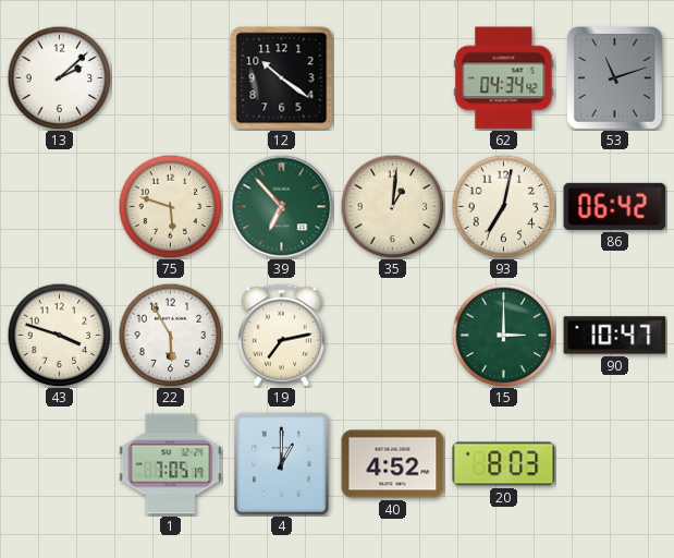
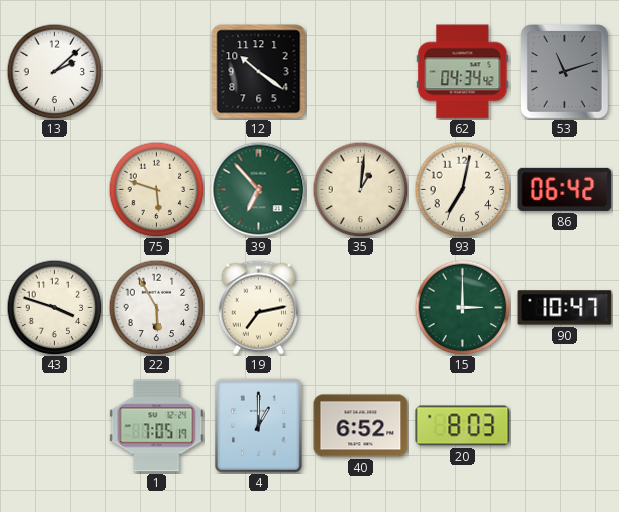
40: 4:52 -> 6:52
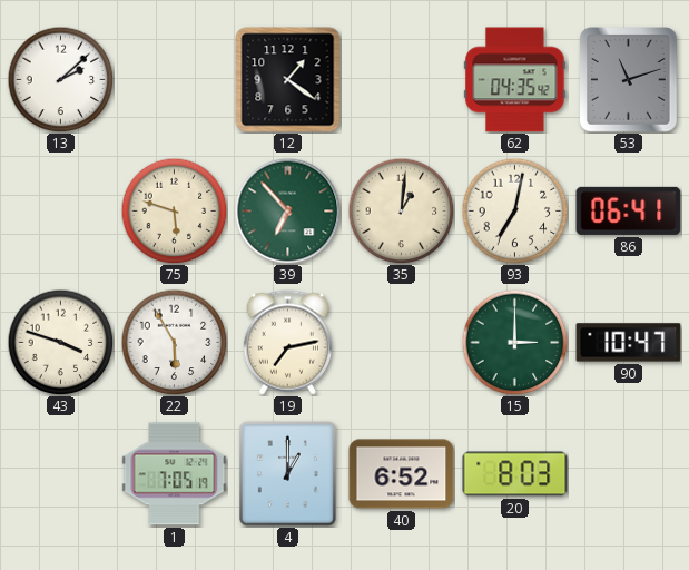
12: 10:21 -> 1:21
62: 04:34 -> 04:35
86: 06:42 -> 06:41
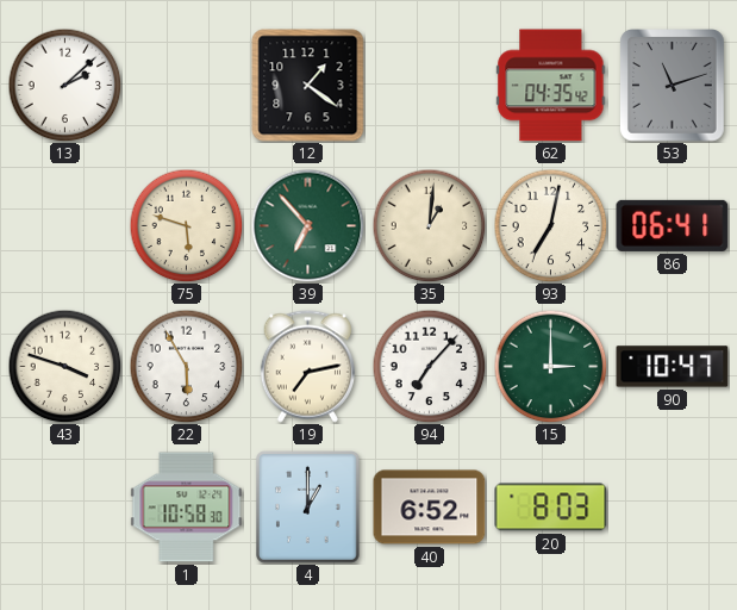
94: none -> 7:07
1: 7:05 -> 10:58
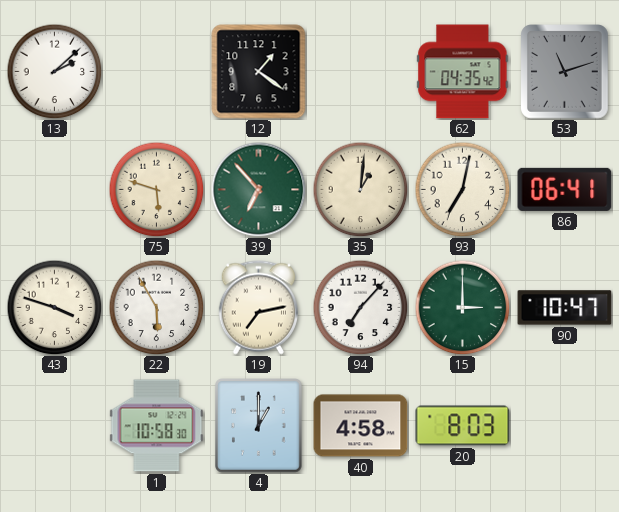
40: 6:52 -> 4:58
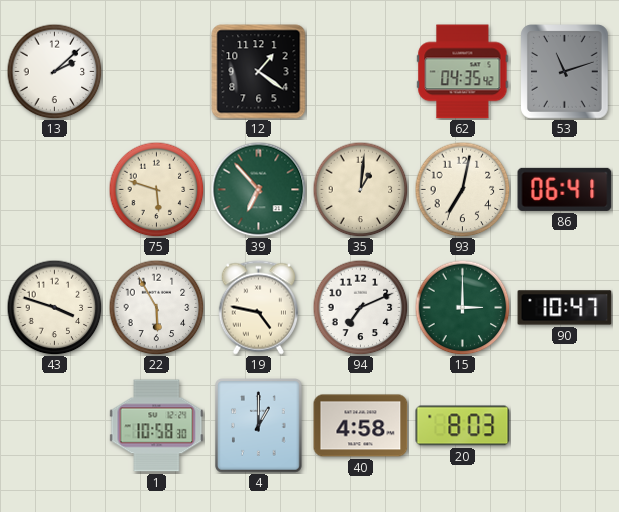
19: 7:13 -> 4:47
94: 7:07 -> 7:11
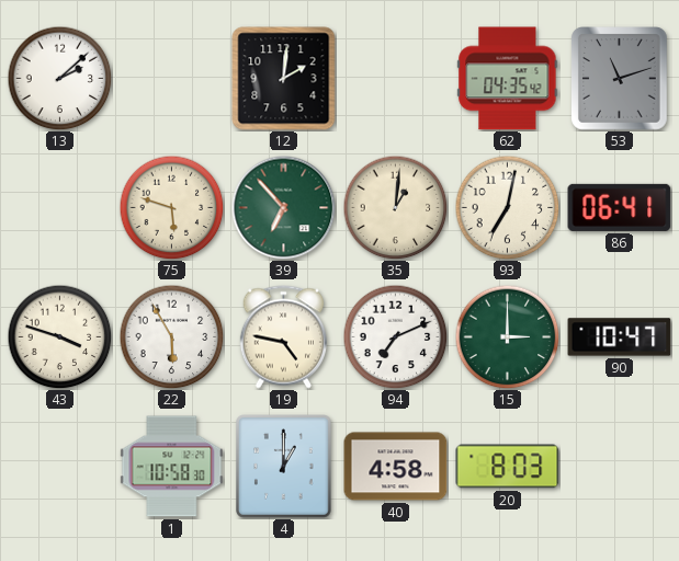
12: 1:21 -> 2:01
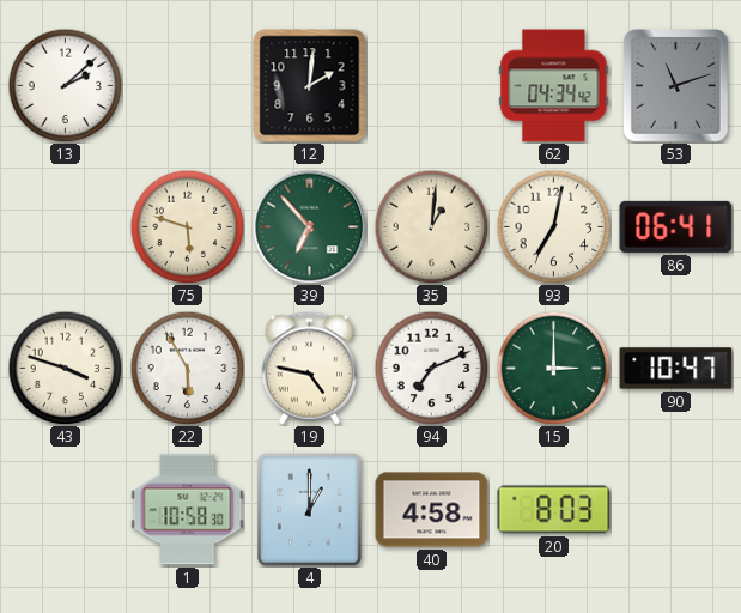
62: 04:35 -> 04:34
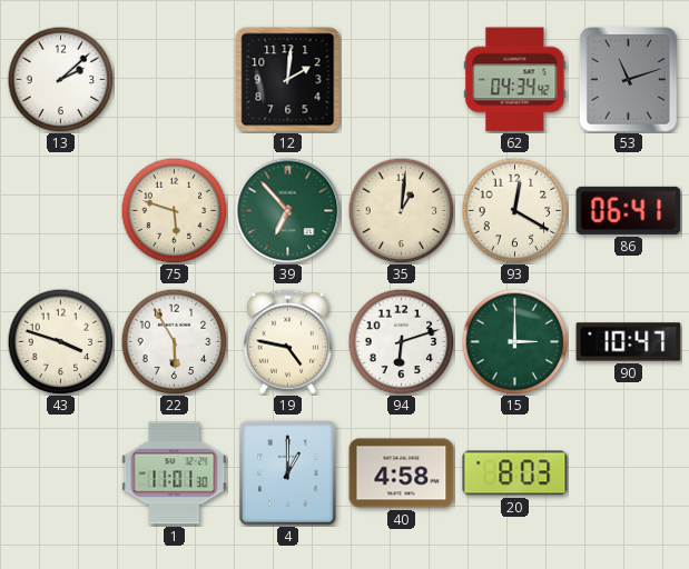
93: 7:02 -> 12:20
94: 7:11 -> 6:12
1: 10:58 -> 11:01
